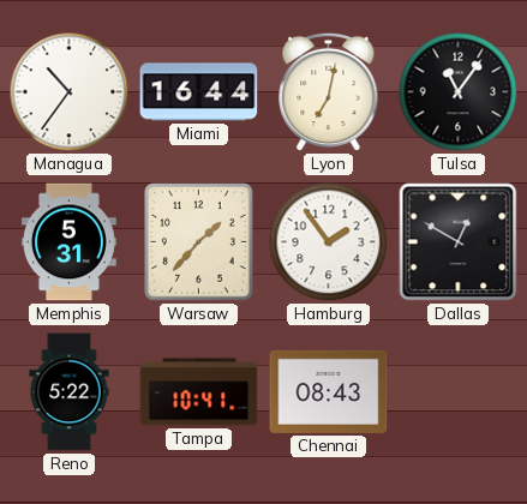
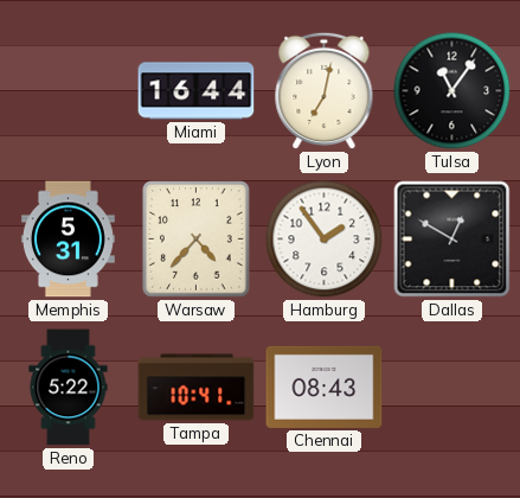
Managua: 10:36 -> none
Warsaw: 1:37 -> 4:37
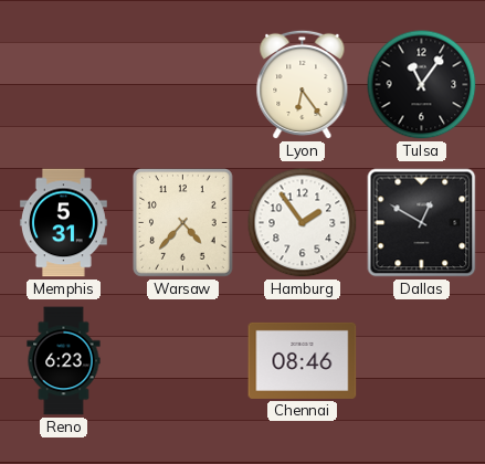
Miami: 16:44 -> none
Lyon: 7:02 -> 6:24
Reno: 5:22 -> 6:23
Tampa: 10:41 -> none
Chennai: 08:43 -> 08:46
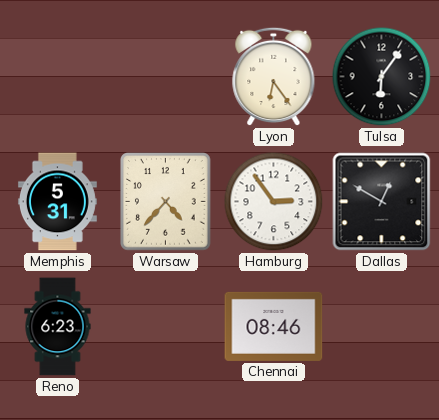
Tulsa: 11:06 -> 6:06
Hamburg: 1:54 -> 2:54
